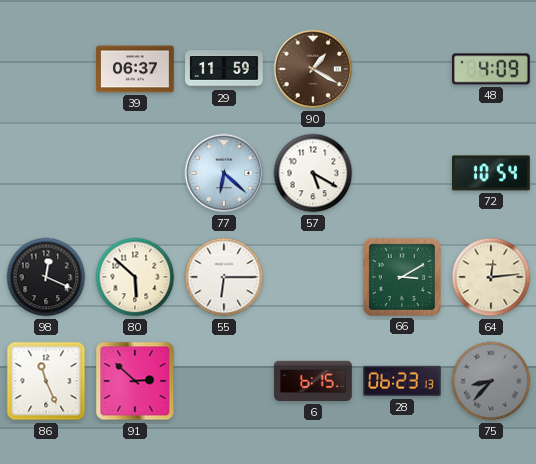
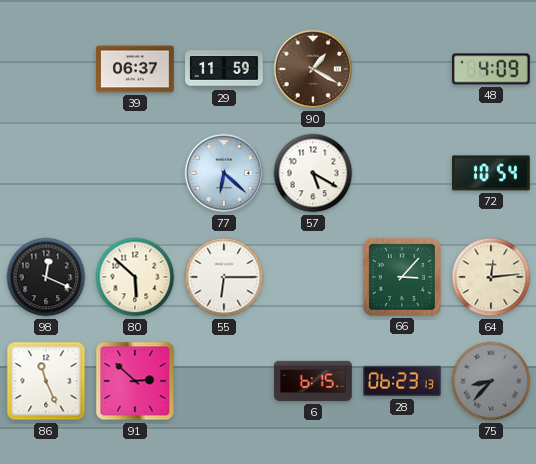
66: 3:10 -> 3:07
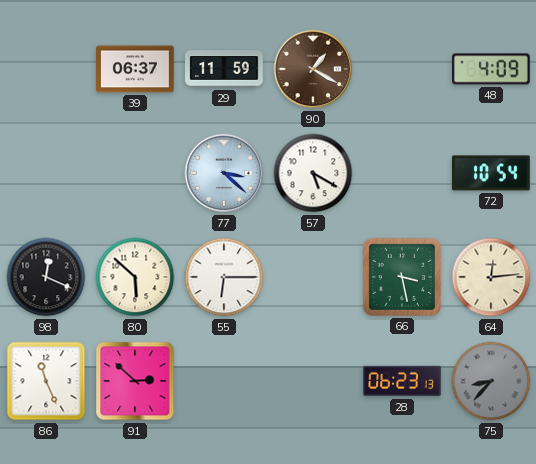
77: 6:22 -> 3:22
66: 3:07 -> 3:28
6: 6:15 -> none
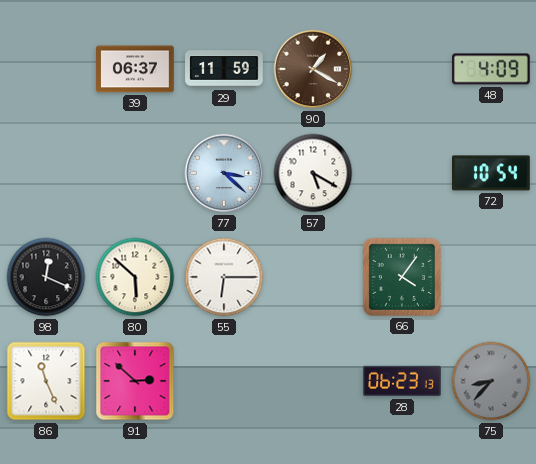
66: 3:28 -> 4:06
64: 12:14 -> none
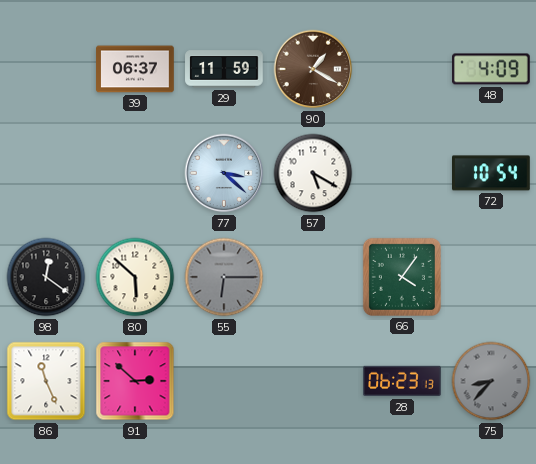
98: 12:19 -> 12:21
55 dial: white -> grey
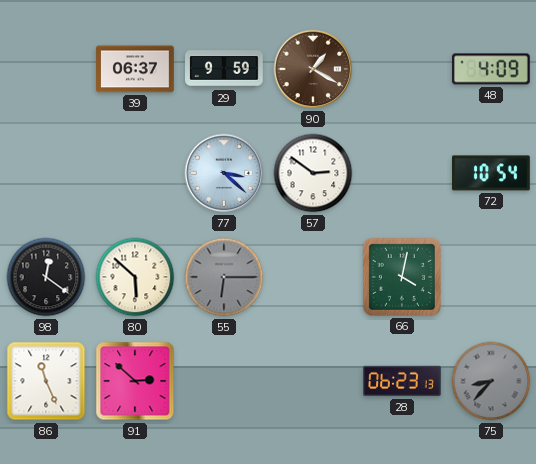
29: 11:59 -> 9:59
57: 5:20 -> 2:51
66: 4:06 -> 4:02
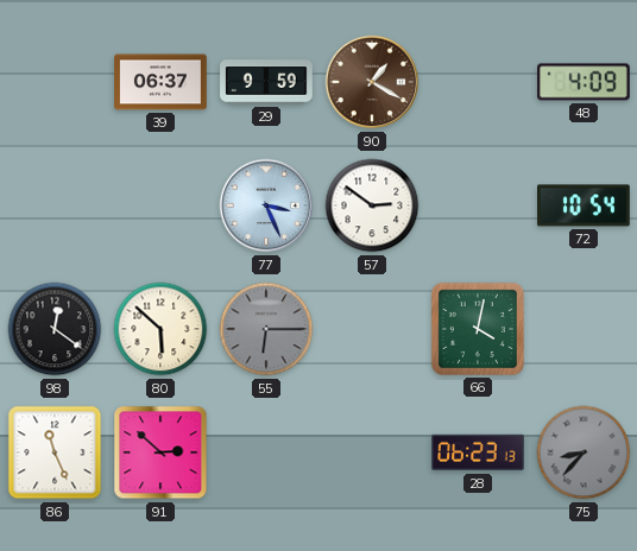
77: 3:22 -> 3:26
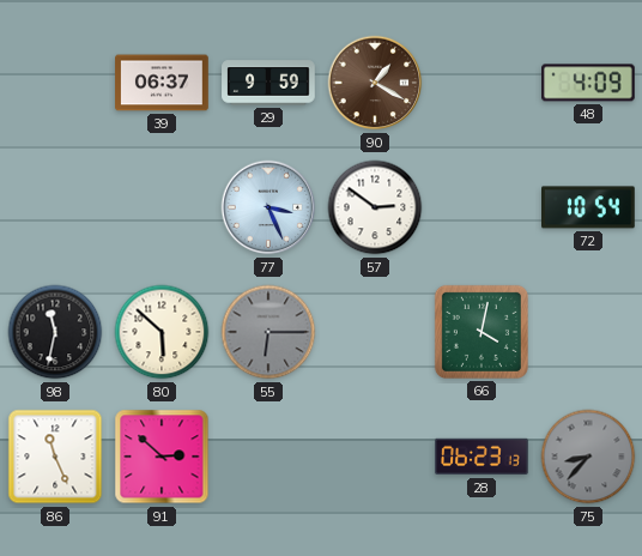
98: 12:21 -> 11:32
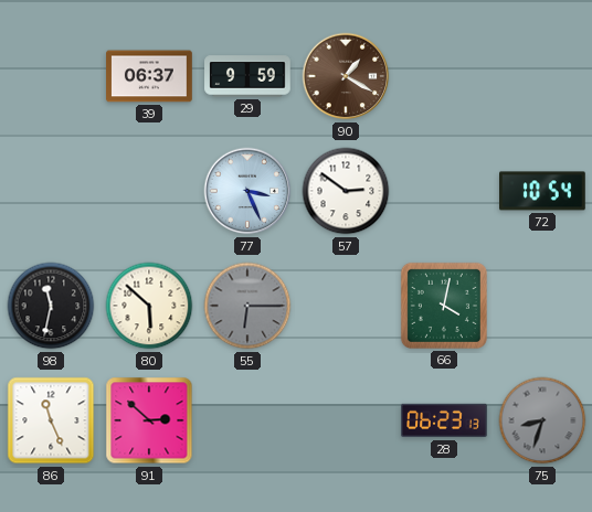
48: 4:09 -> none
75: 8:37 -> 8:33
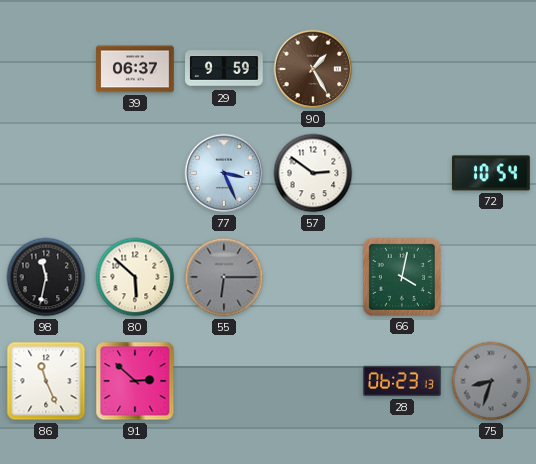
90: 1:20 -> 1:25
